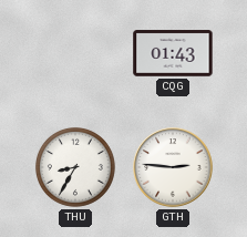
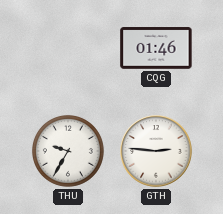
CQG: 01:43 -> 01:46
THU: 8:35 -> 9:35
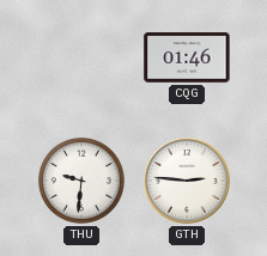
THU: 9:35 -> 9:31
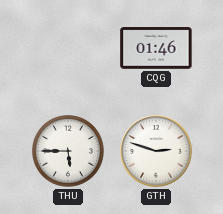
THU: 9:31 -> 5:45
GTH: 2:46 -> 2:48
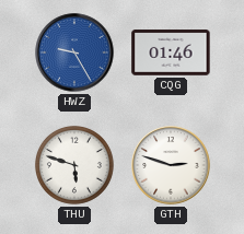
HWZ: none -> 9:25
THU: 5:45 -> 5:48
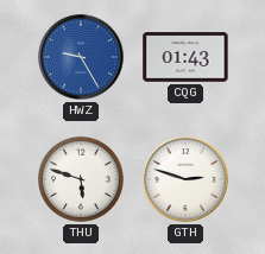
CQG: 01:46 -> 01:43
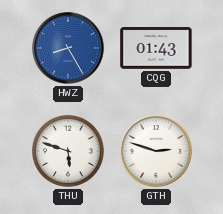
HWZ: 9:25 -> 8:25
